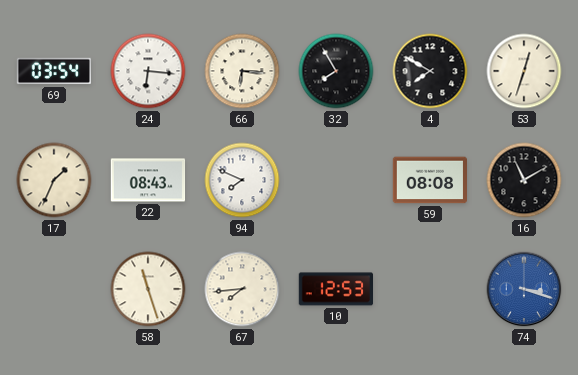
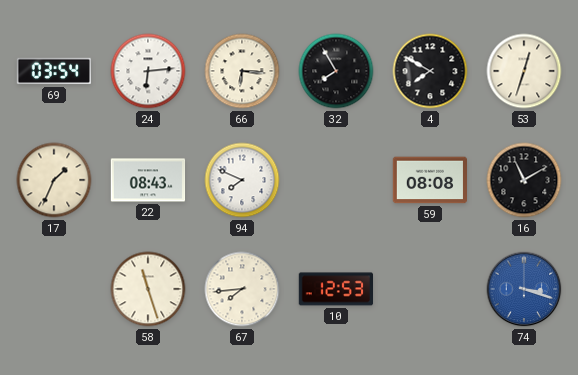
24: 6:16 -> 6:14
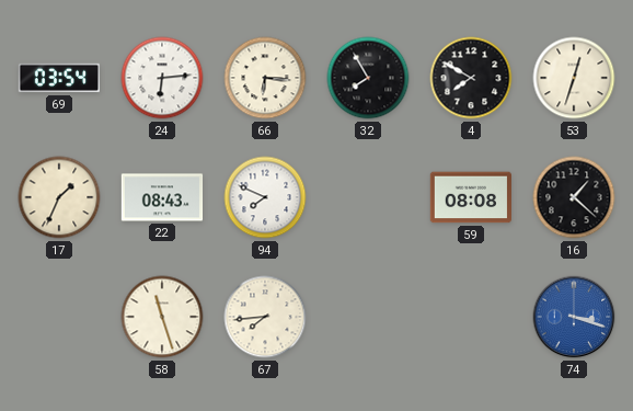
16: 11:10 -> 1:22
10: 12:53 -> none
